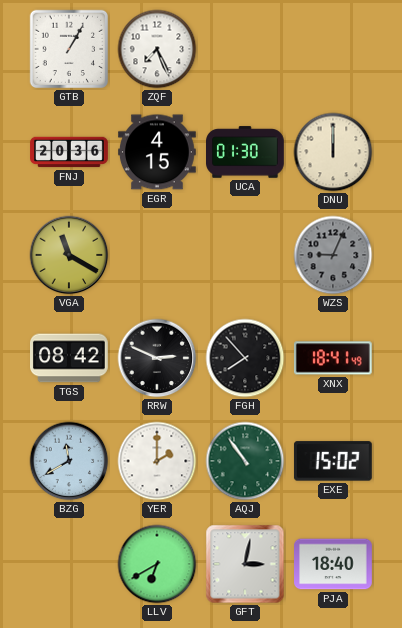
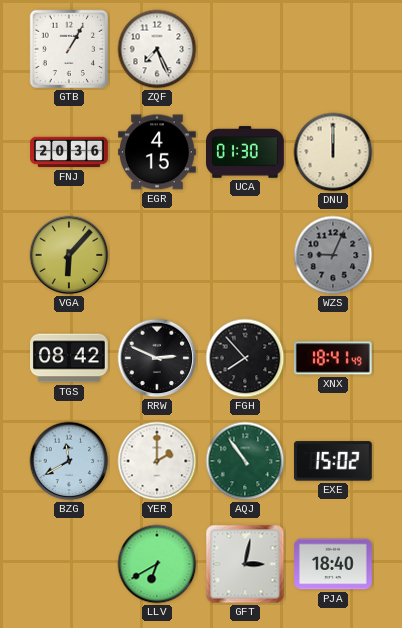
VGA: 11:20 -> 6:07
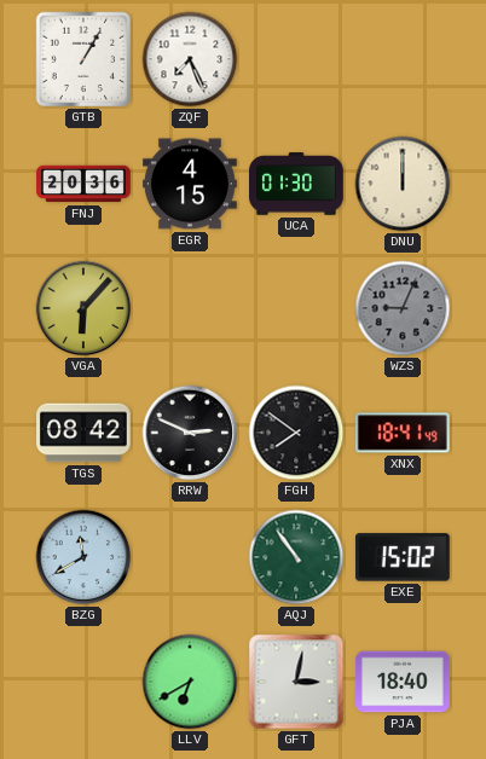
FGH: 7:53 -> 7:51
YER: 2:00 -> none
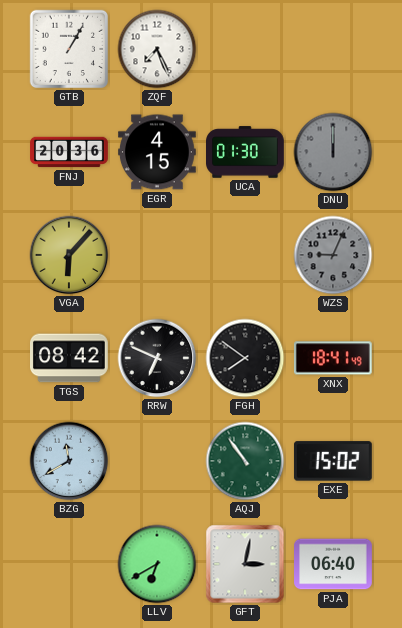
DNU dial: cream -> grey
RRW: 2:49 -> 6:49
PJA: 18:40 -> 06:40
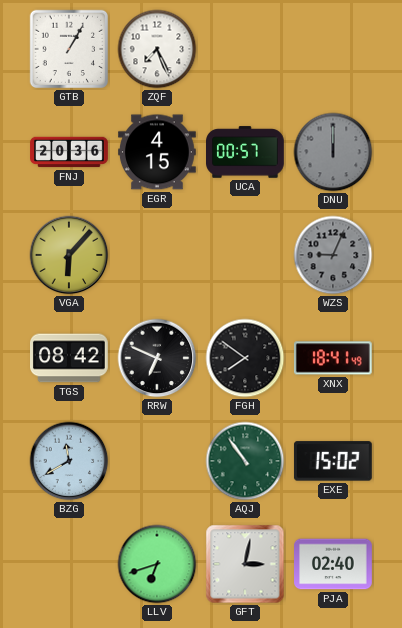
UCA: 01:30 -> 00:57
LLV: 6:40 -> 6:42
PJA: 06:40 -> 02:40
